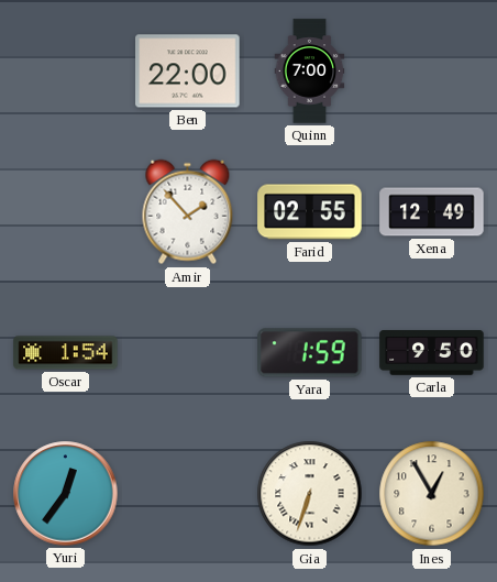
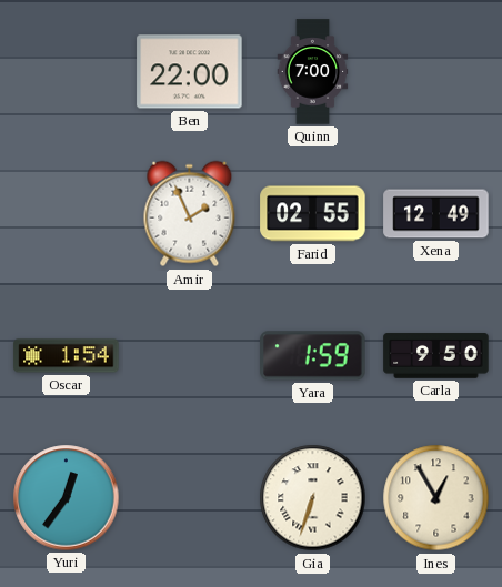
Amir: 1:53 -> 1:56
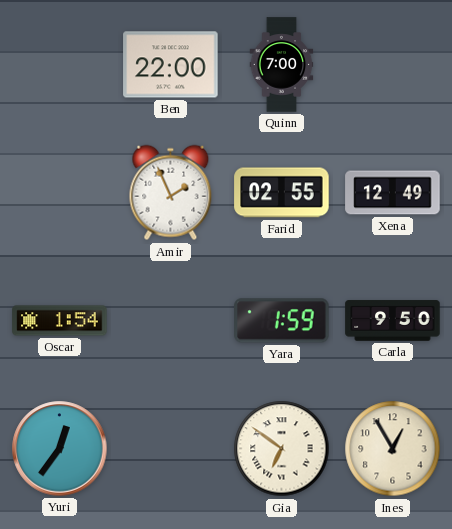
Gia: 6:33 -> 6:51
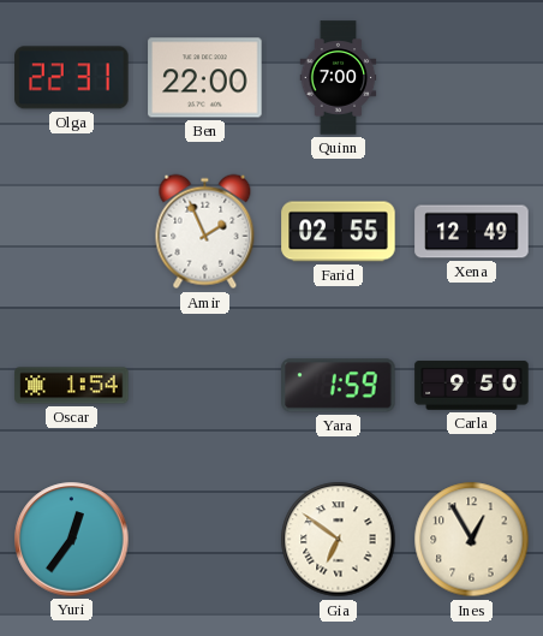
Olga: none -> 22:31
